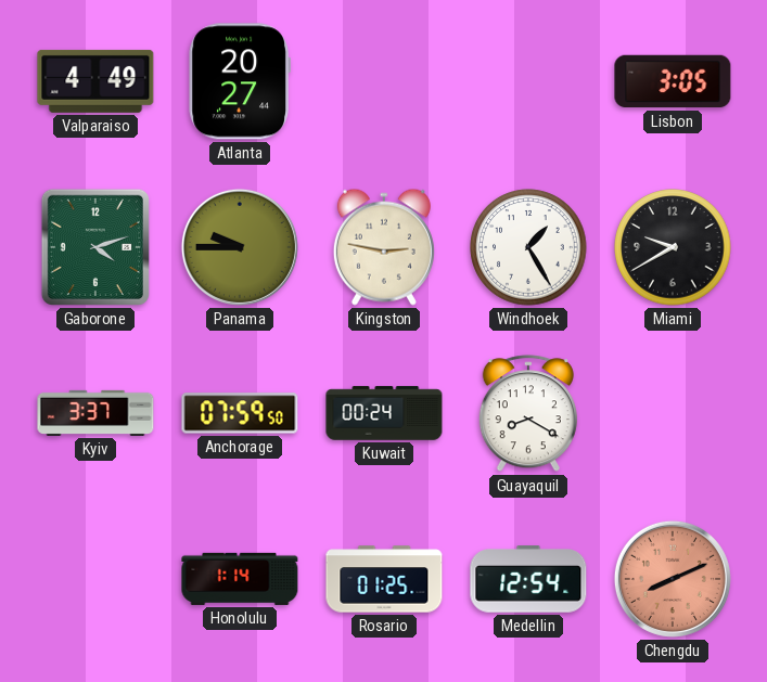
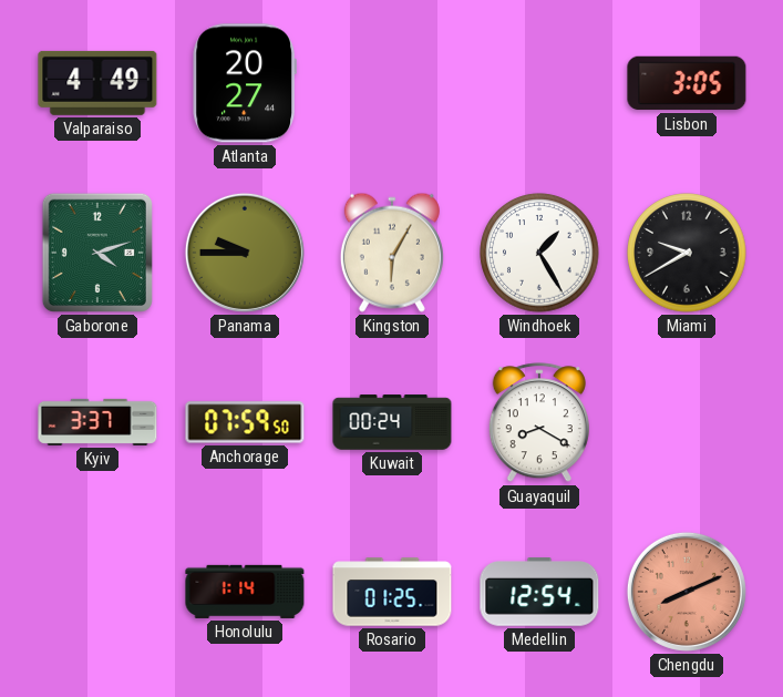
Kingston: 2:47 -> 6:05
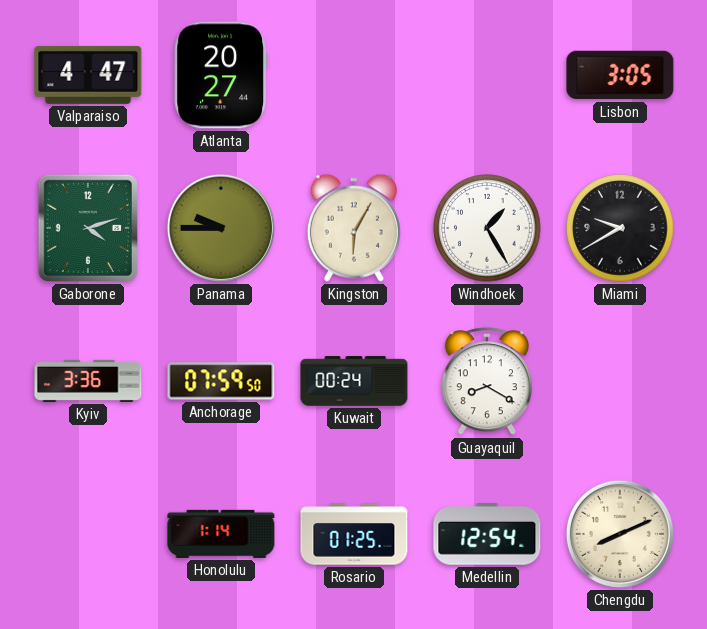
Valparaiso: 4:49 -> 4:47
Kyiv: 3:37 -> 3:36
Chengdu dial: salmon -> cream
